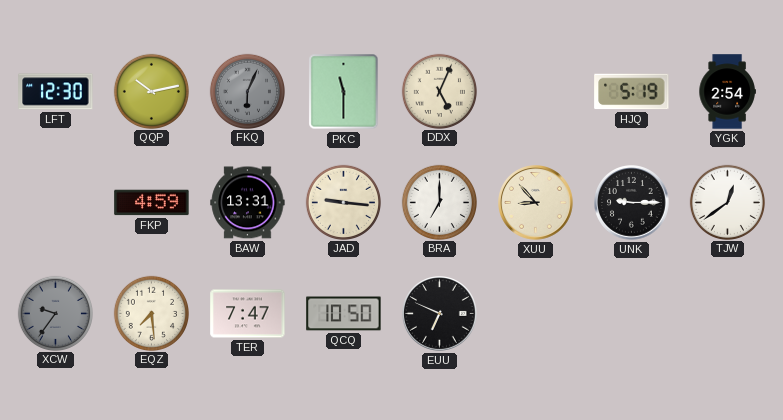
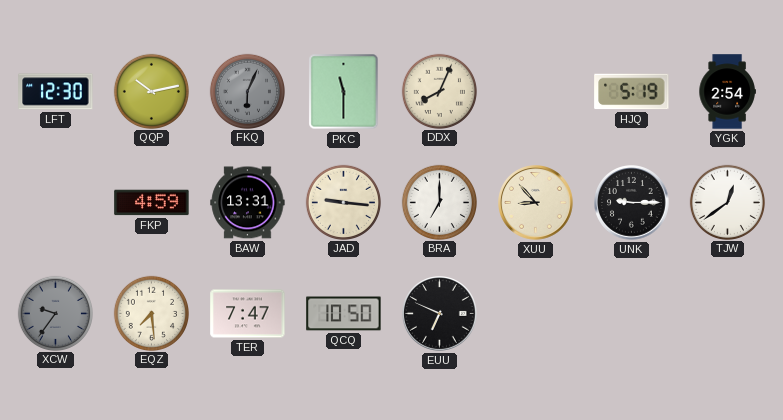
DDX: 5:04 -> 8:04
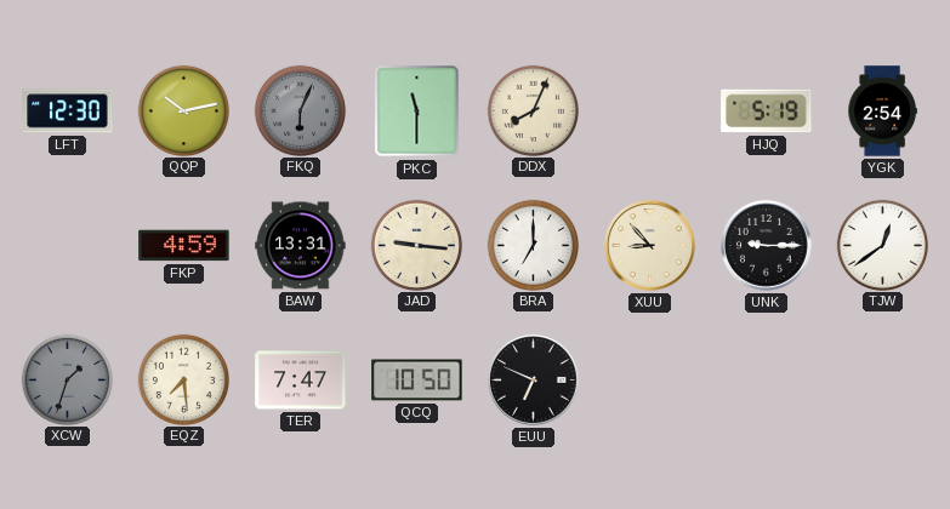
XCW: 9:36 -> 1:33
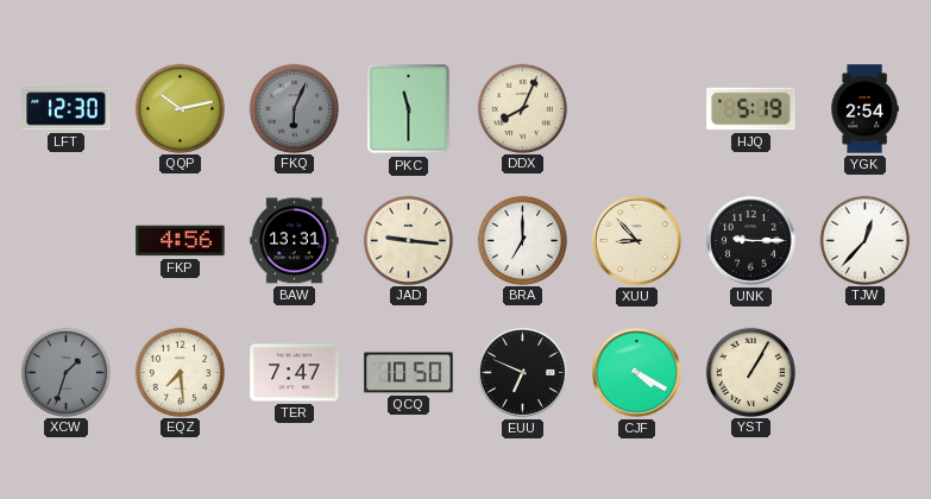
FKP: 4:59 -> 4:56
TJW: 12:39 -> 12:37
CJF: none -> 4:20
YST: none -> 1:05
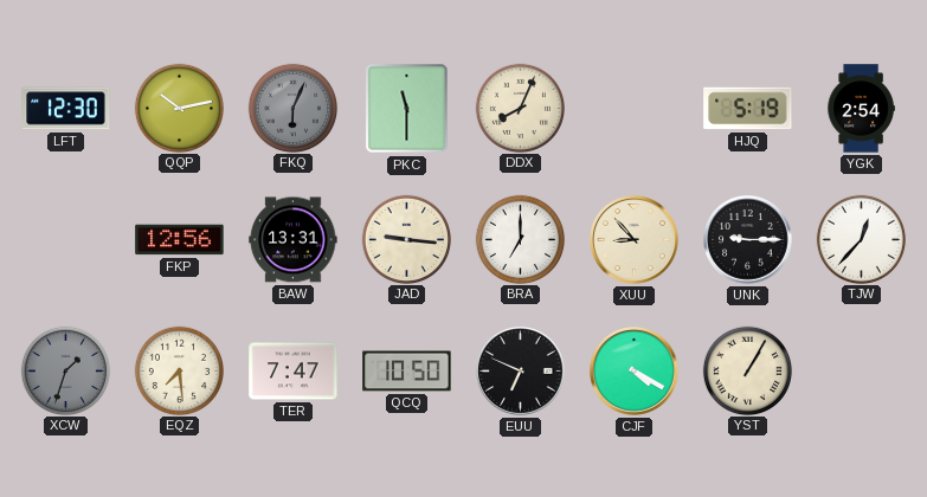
FKP: 4:56 -> 12:56
